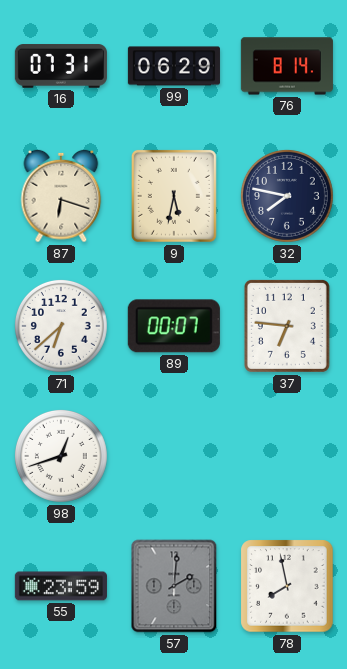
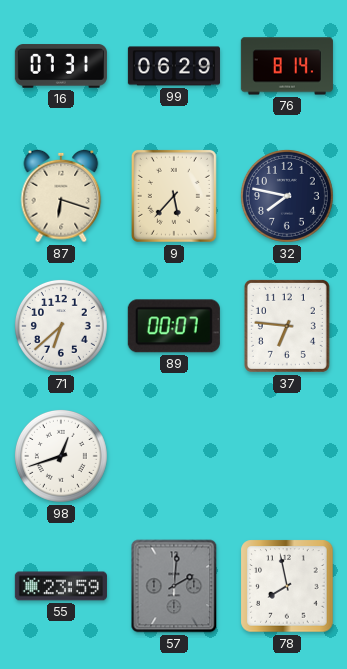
9: 5:32 -> 5:37
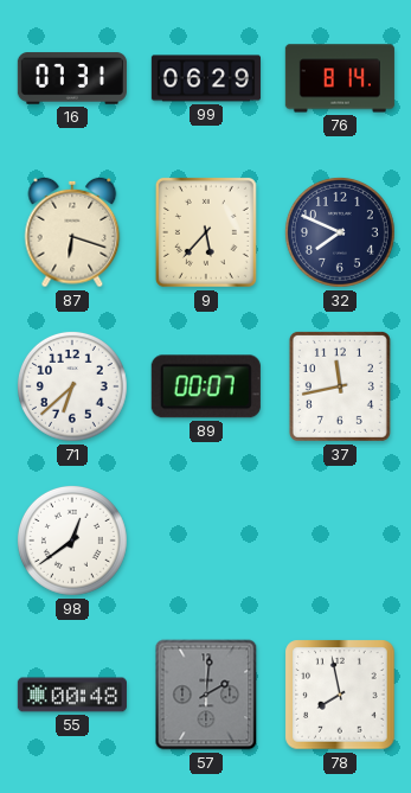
32: 7:47 -> 7:49
37: 6:46 -> 11:43
98: 12:42 -> 12:39
55: 23:59 -> 00:48
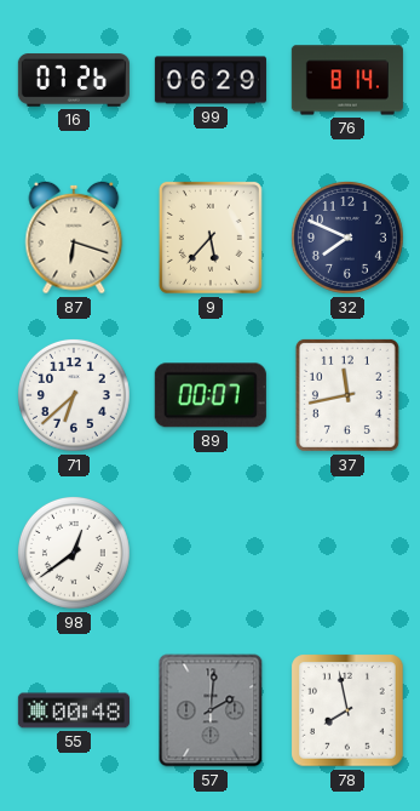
16: 07:31 -> 07:26
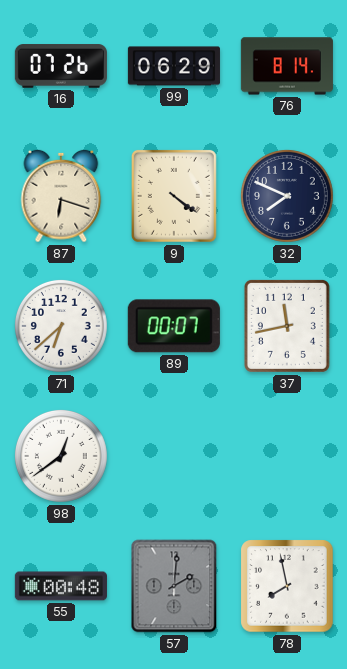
9: 5:37 -> 4:21
